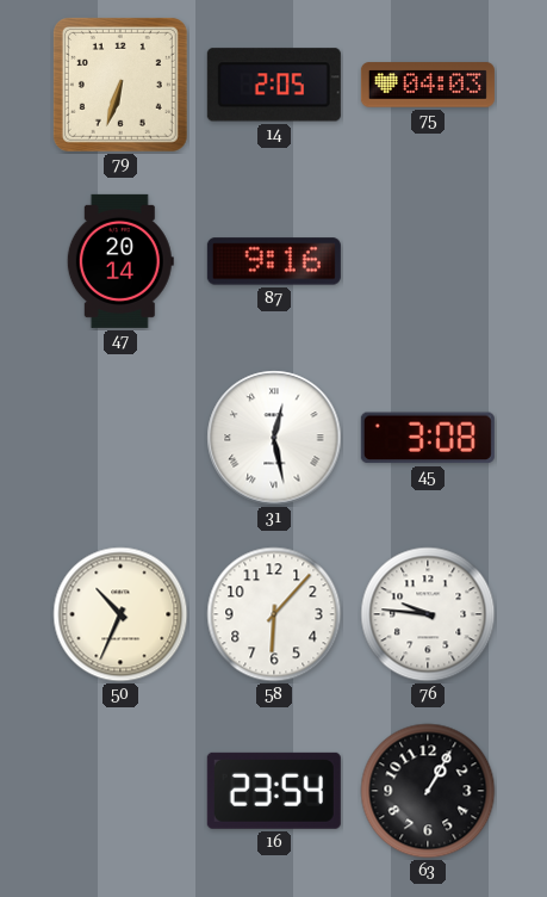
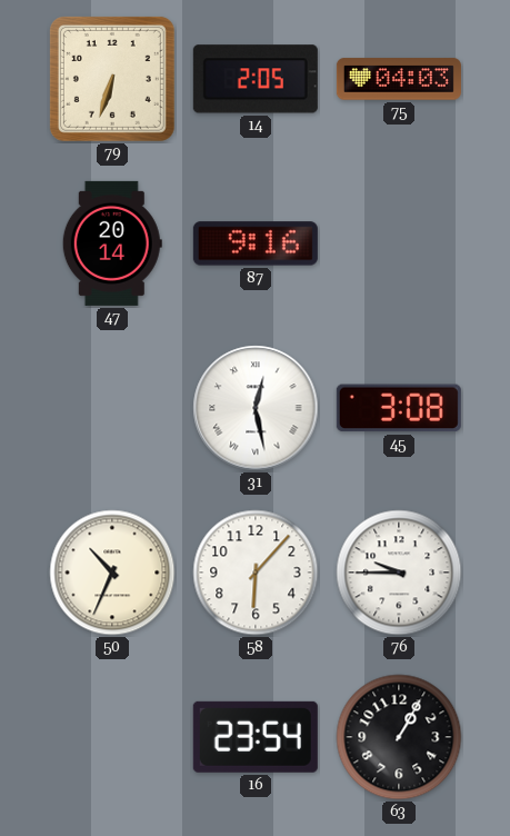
76: 9:46 -> 9:45
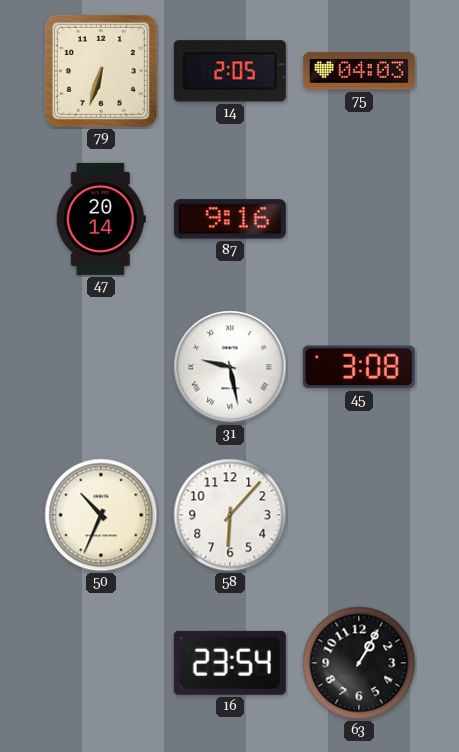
31: 12:28 -> 9:28
76: 9:45 -> none
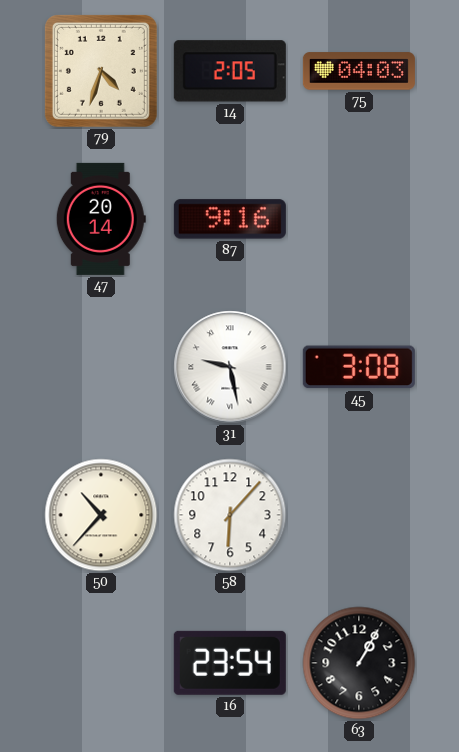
79: 6:33 -> 4:33
50: 10:34 -> 10:37
